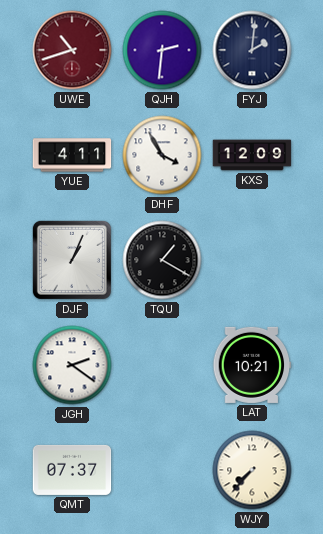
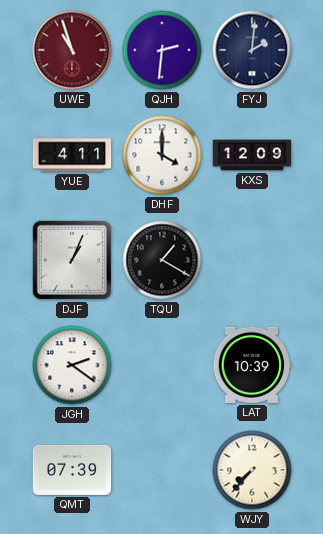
UWE: 10:42 -> 10:57
DHF: 3:55 -> 4:00
LAT: 10:21 -> 10:39
QMT: 07:37 -> 07:39
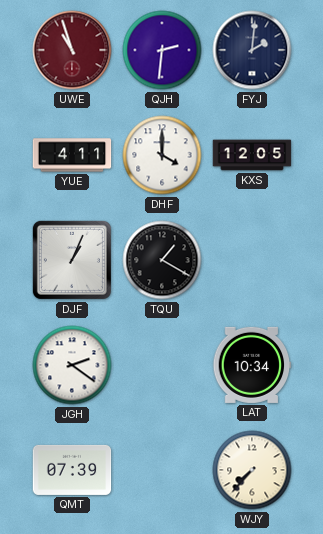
KXS: 12:09 -> 12:05
LAT: 10:39 -> 10:34
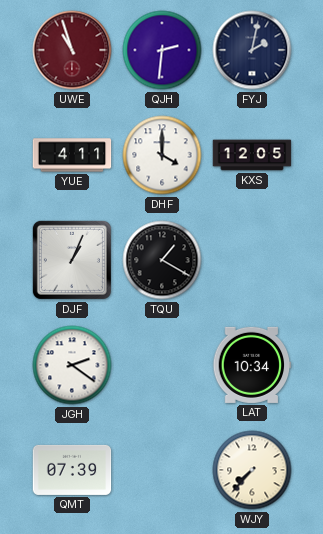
FYJ: 2:01 -> 2:02
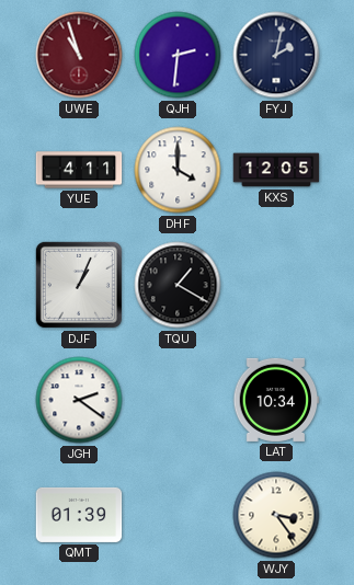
QMT: 07:39 -> 01:39
WJY: 7:37 -> 3:24
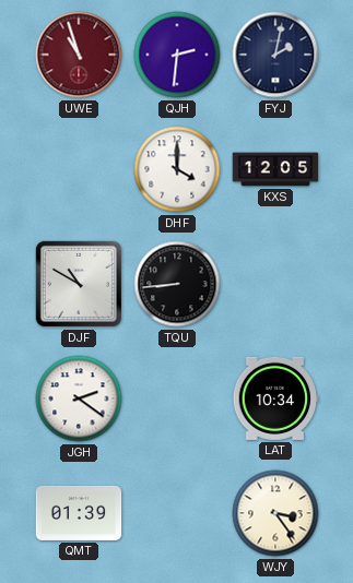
YUE: 4:11 -> none
DJF: 1:04 -> 10:50
TQU: 1:20 -> 8:44
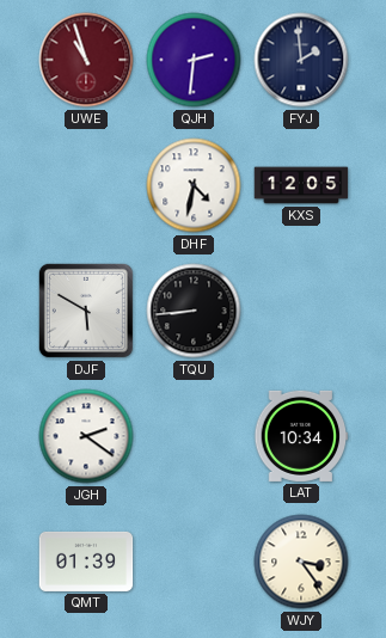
FYJ: 2:02 -> 1:59
DHF: 4:00 -> 4:32
DJF: 10:50 -> 5:50
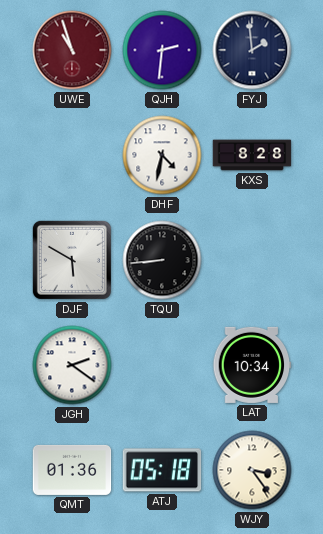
KXS: 12:05 -> 8:28
QMT: 01:39 -> 01:36
ATJ: none -> 05:18
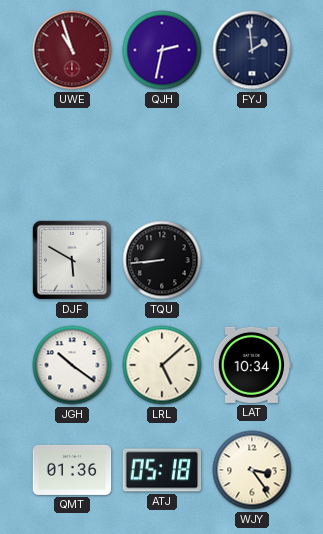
QJH: 2:31 -> 2:32
DHF: 4:32 -> none
KXS: 8:28 -> none
JGH: 2:21 -> 10:21
LRL: none -> 5:08
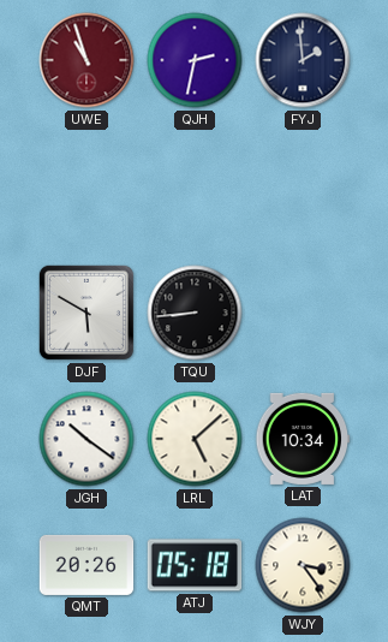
QMT: 01:36 -> 20:26
